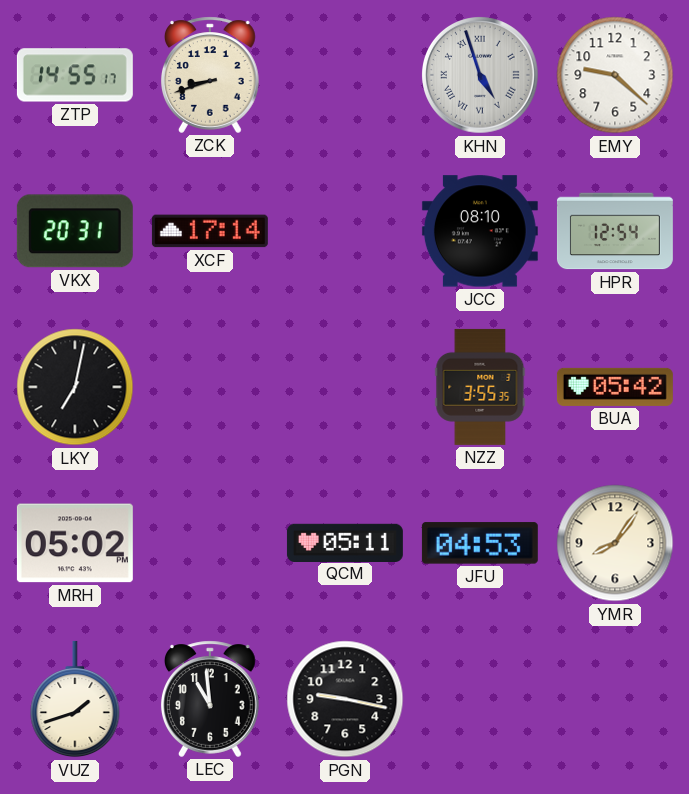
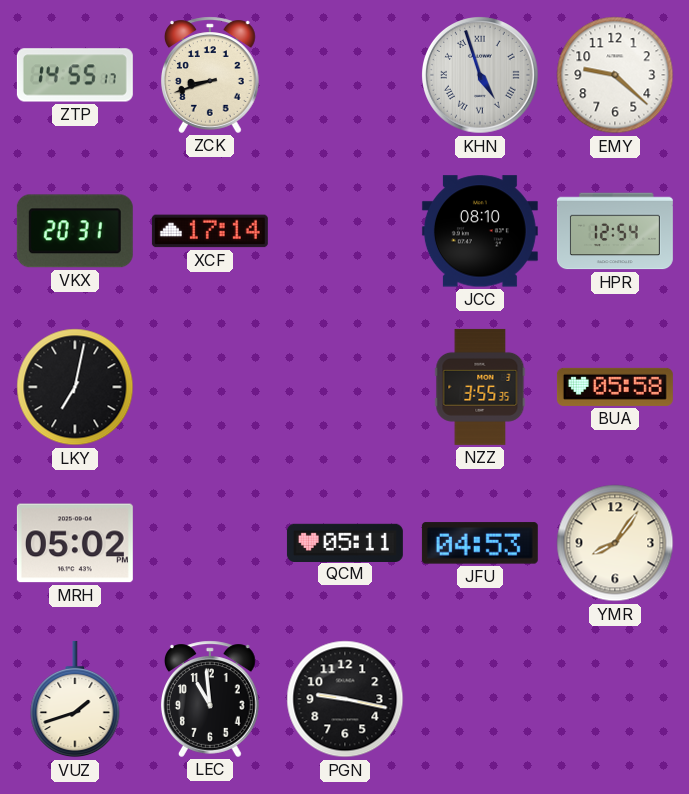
BUA: 05:42 -> 05:58
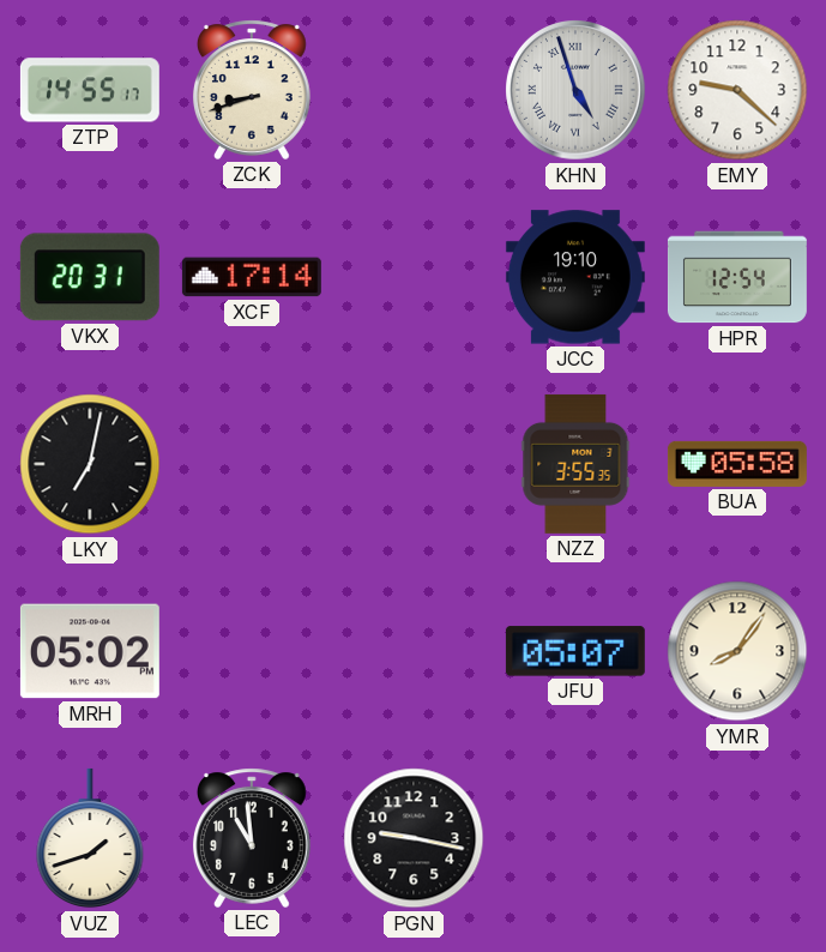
JCC: 08:10 -> 19:10
QCM: 05:11 -> none
JFU: 04:53 -> 05:07
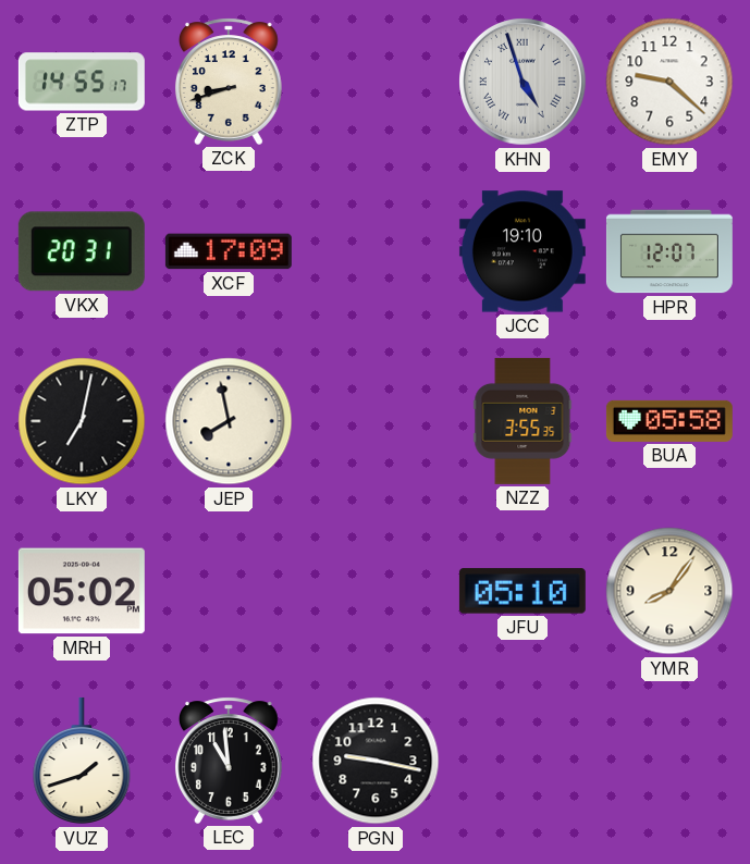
XCF: 17:14 -> 17:09
HPR: 12:54 -> 12:07
JEP: none -> 7:58
JFU: 05:07 -> 05:10
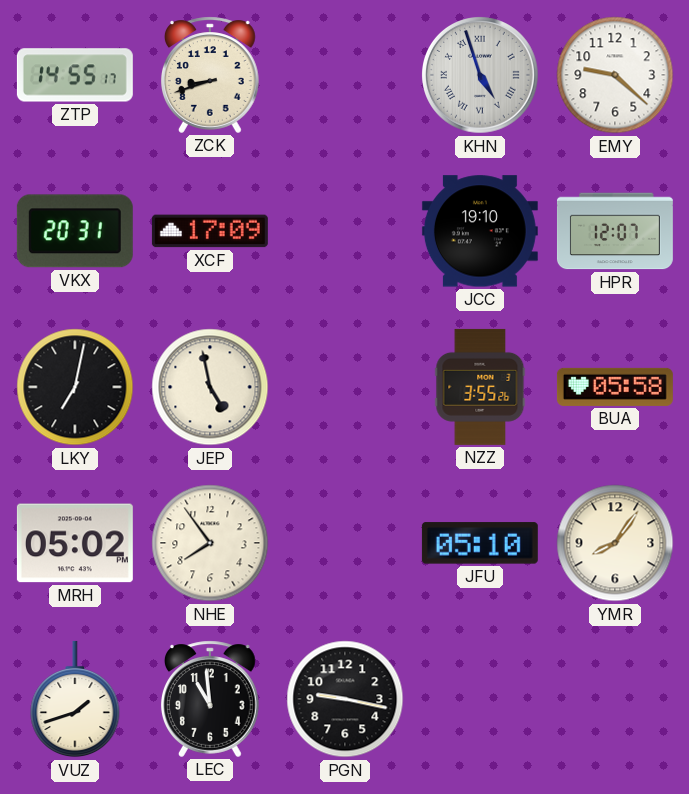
JEP: 7:58 -> 4:58
NZZ: 3:55:35 -> 3:55:26
NHE: none -> 7:54
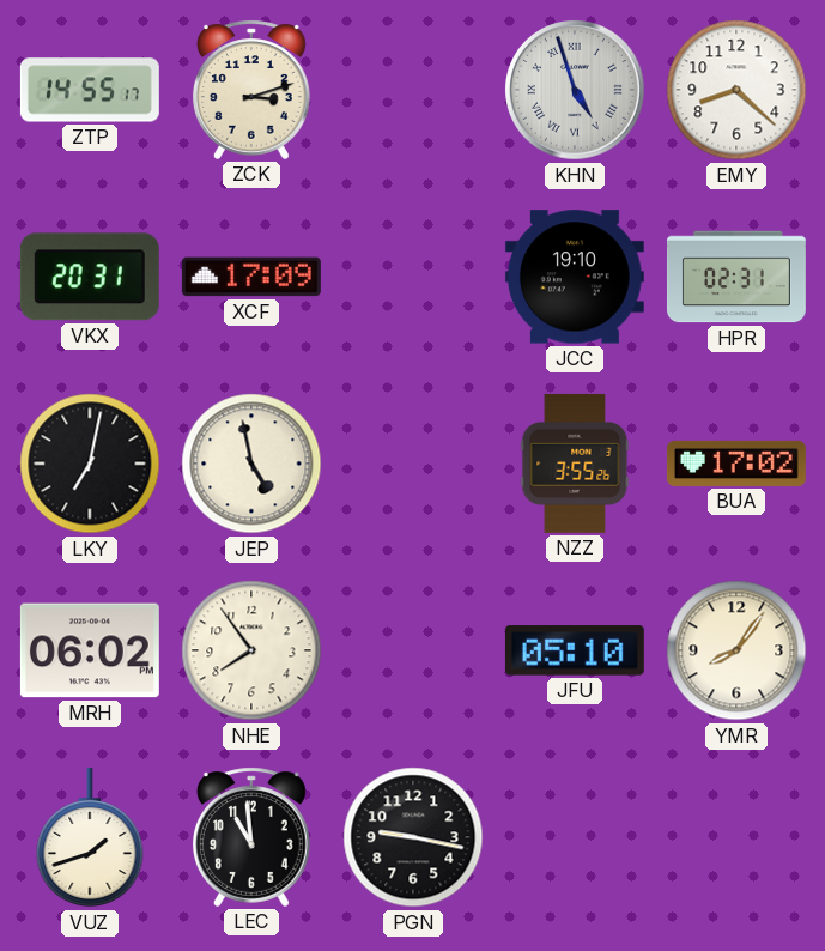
ZCK: 8:42 -> 3:12
EMY: 9:22 -> 8:22
HPR: 12:07 -> 02:31
BUA: 05:58 -> 17:02
MRH: 05:02 -> 06:02
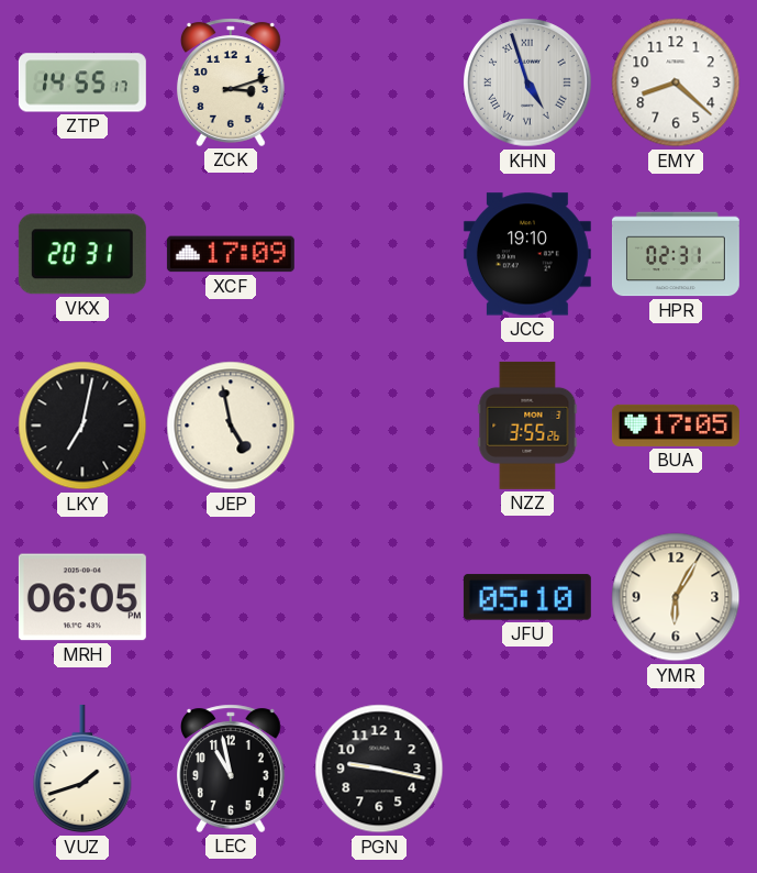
BUA: 17:02 -> 17:05
MRH: 06:02 -> 06:05
NHE: 7:54 -> none
YMR: 8:06 -> 6:05
LEC: 10:59 -> 10:58
